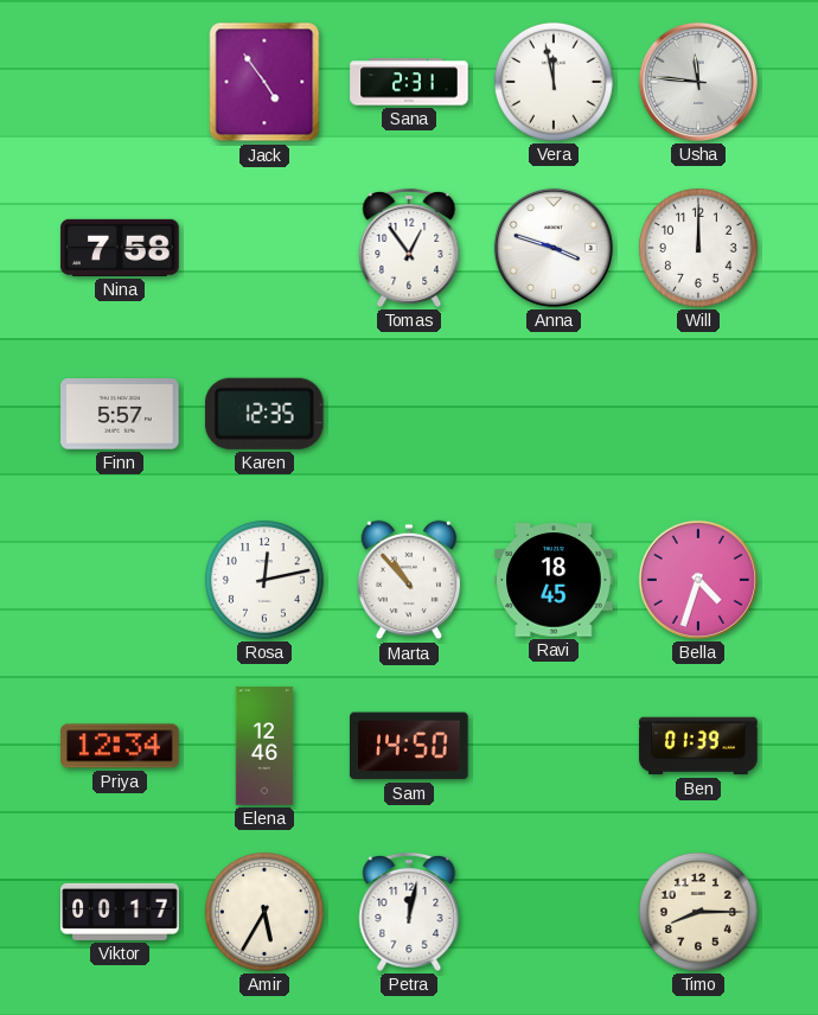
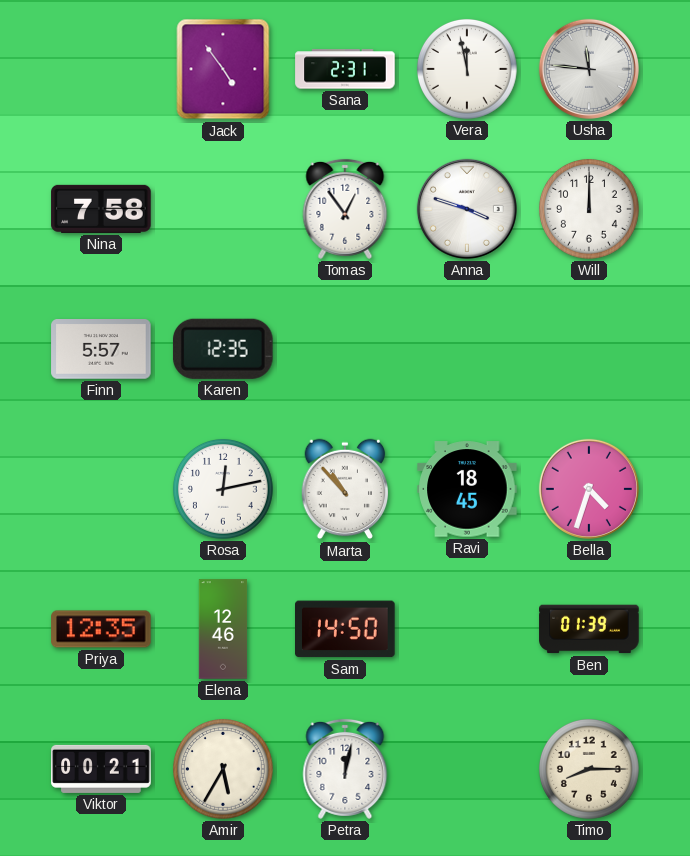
Priya: 12:34 -> 12:35
Viktor: 00:17 -> 00:21
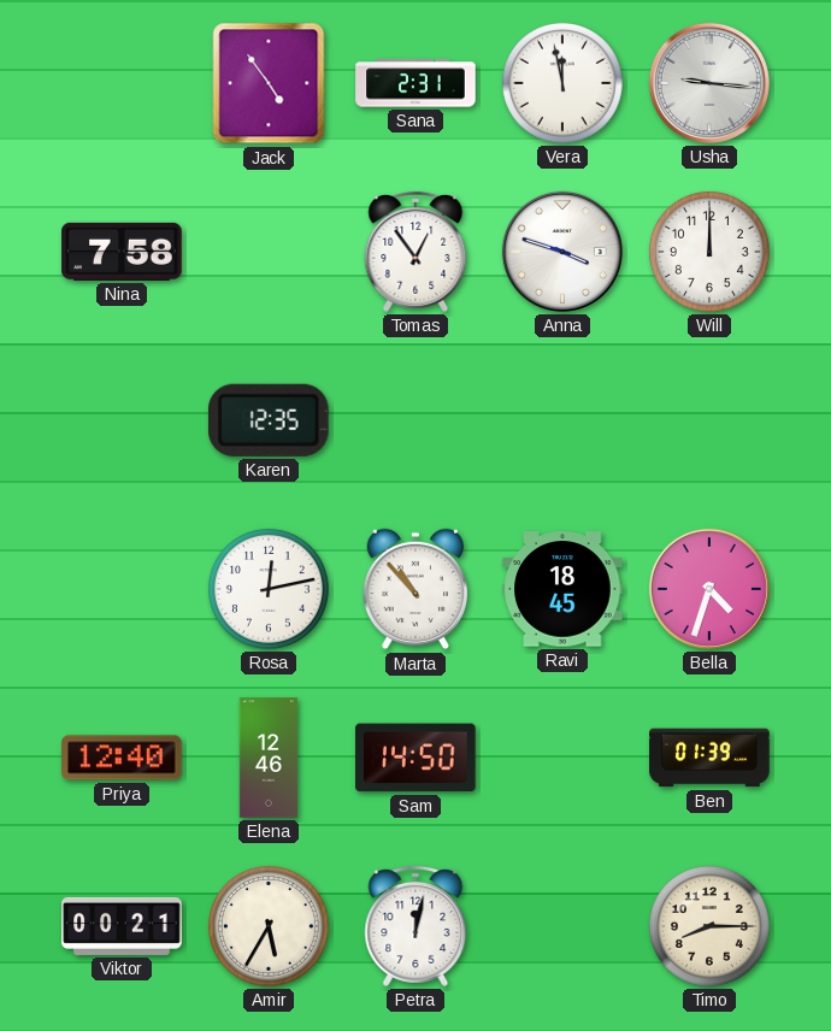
Usha: 11:46 -> 9:16
Finn: 5:57 -> none
Priya: 12:35 -> 12:40
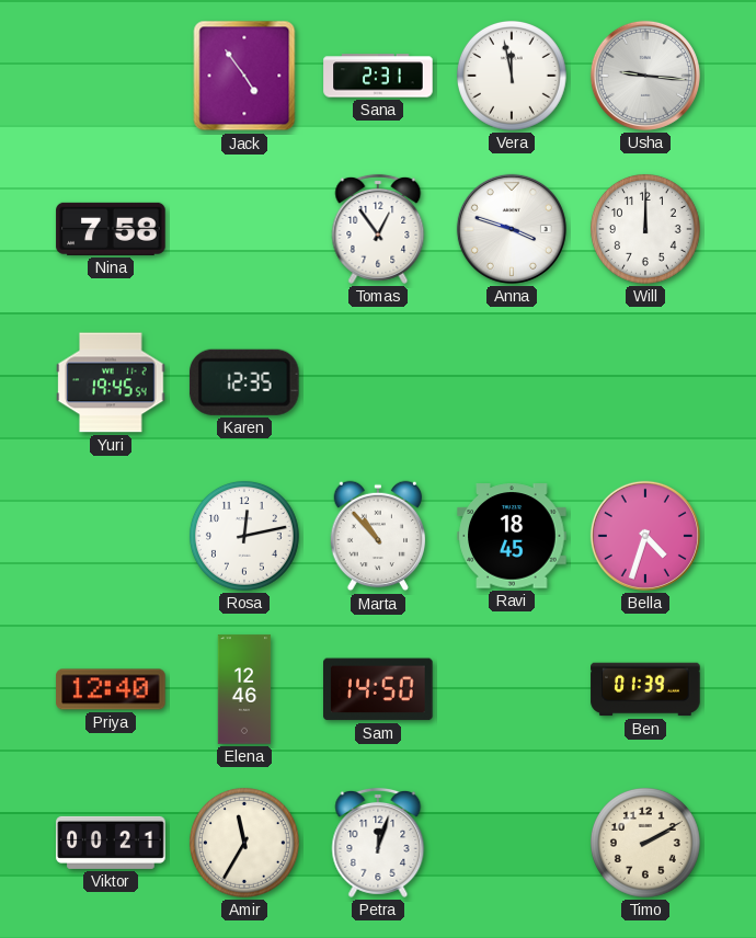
Yuri: none -> 19:45
Amir: 5:35 -> 11:35
Petra: 12:02 -> 12:03
Timo: 8:15 -> 2:10
